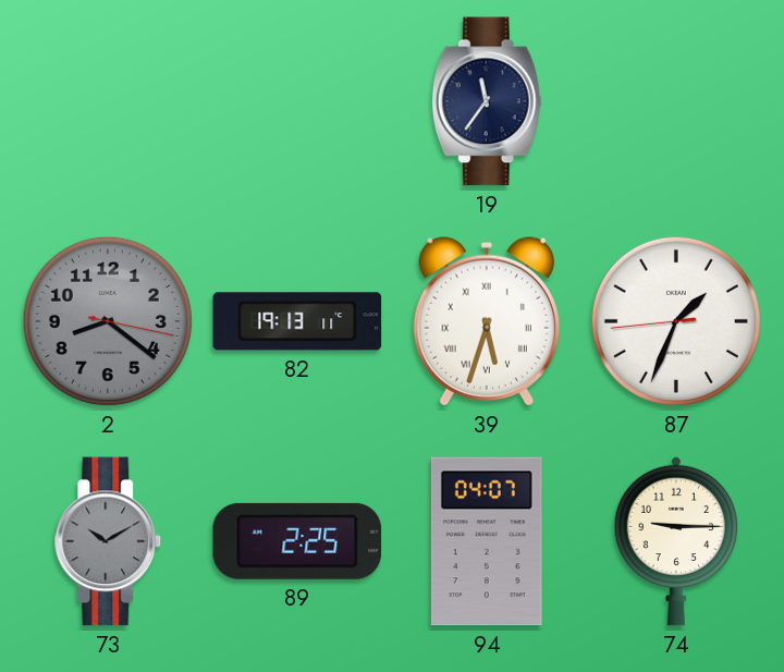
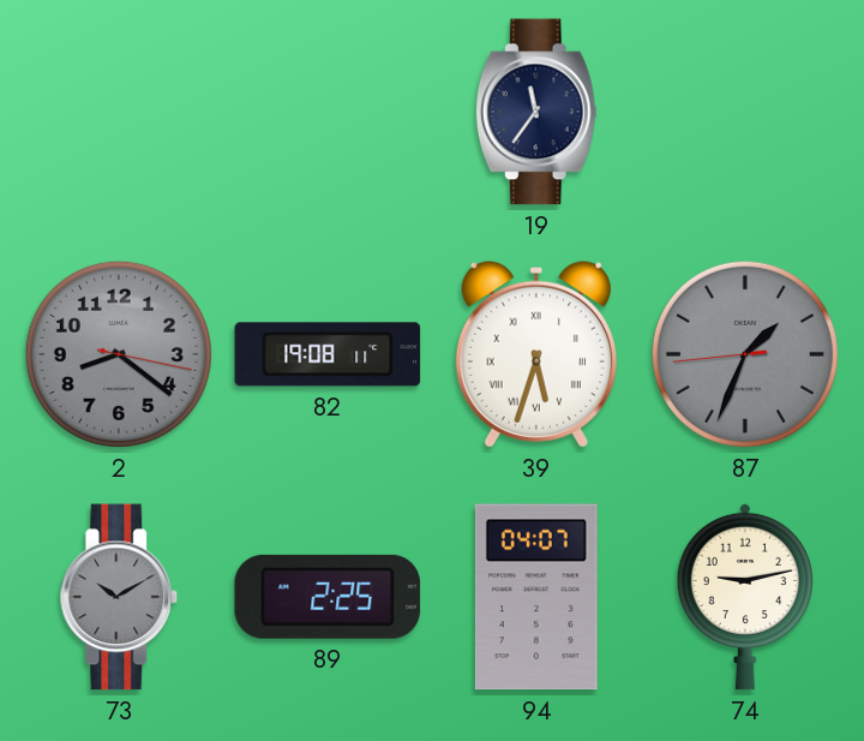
82: 19:13 -> 19:08
87 dial: white -> grey
74: 9:15 -> 9:13
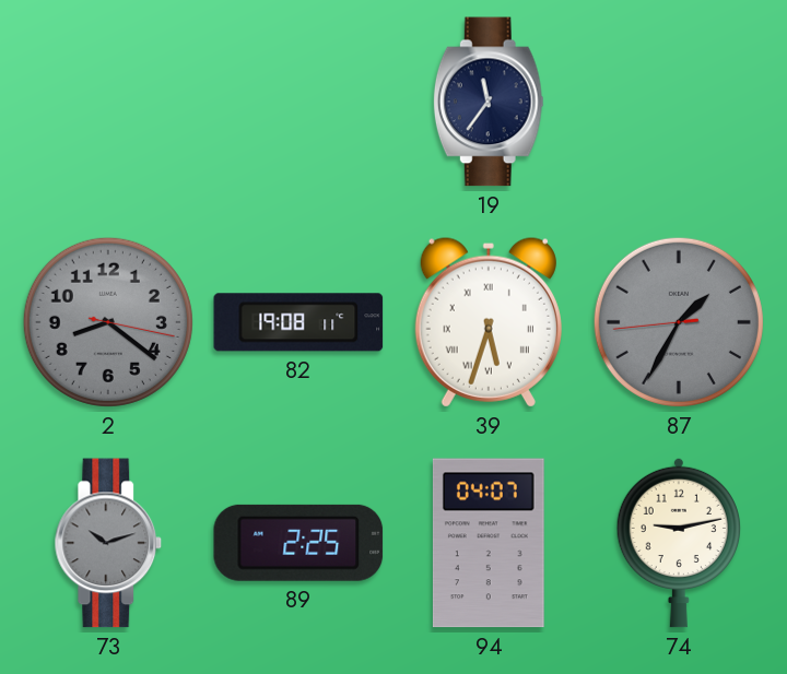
87: 1:33 -> 1:34
73: 10:10 -> 10:12
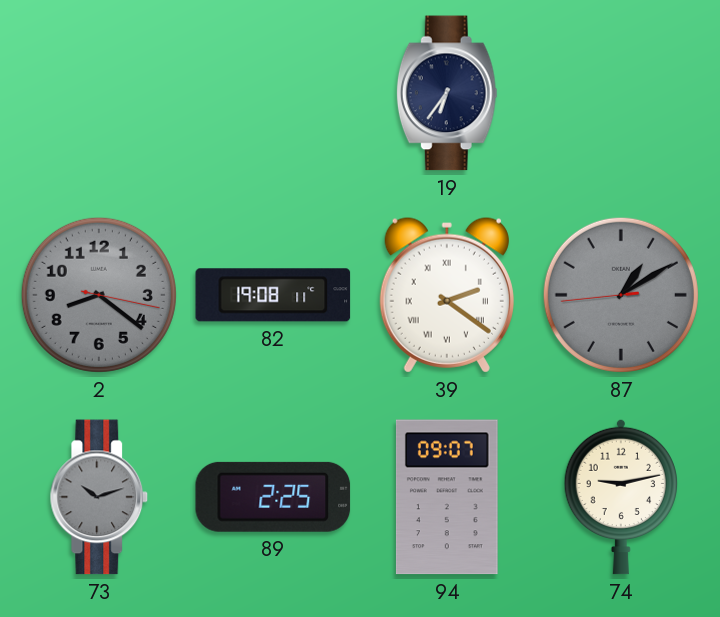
19: 11:36 -> 6:36
39: 5:33 -> 2:21
87: 1:34 -> 1:09
94: 04:07 -> 09:07
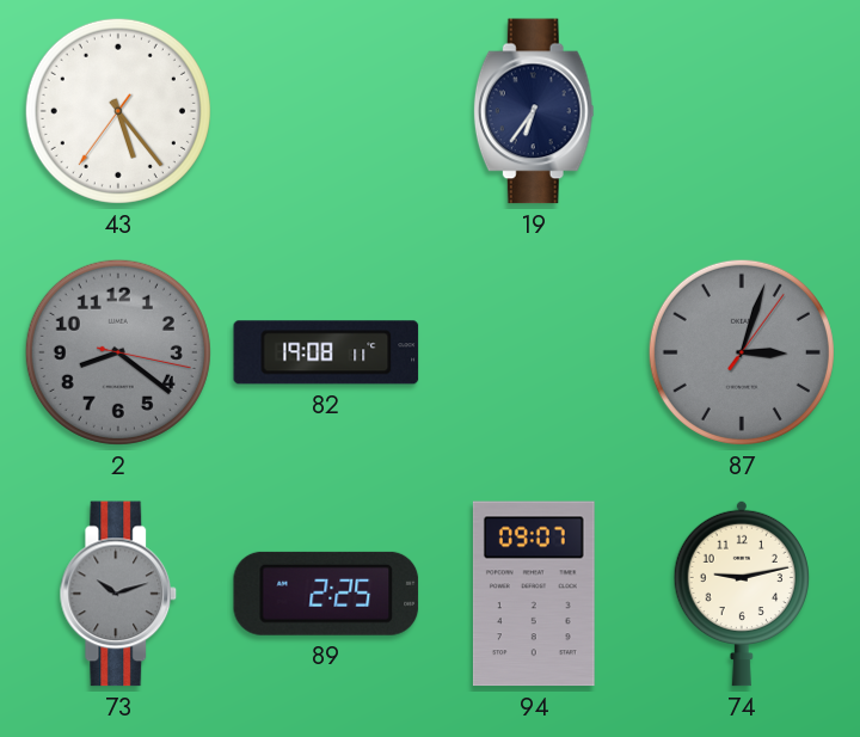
43: none -> 5:23
39: 2:21 -> none
87: 1:09 -> 3:03
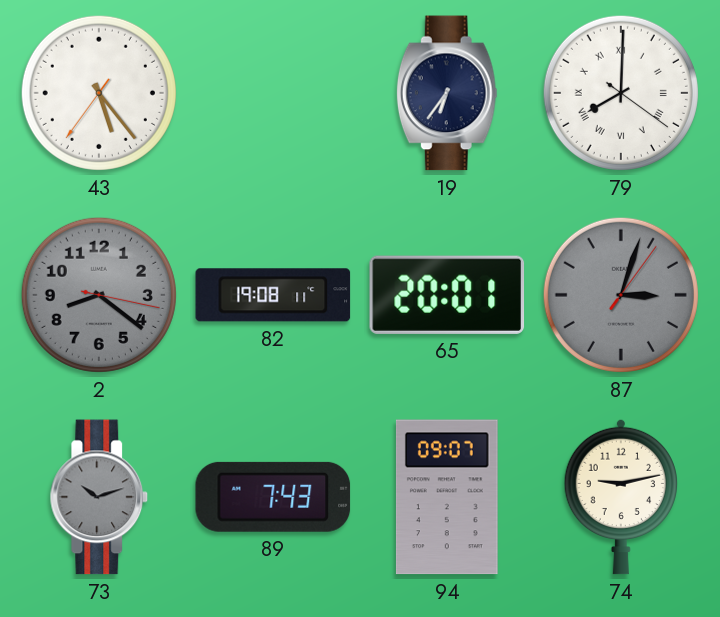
79: none -> 8:00
65: none -> 20:01
89: 2:25 -> 7:43
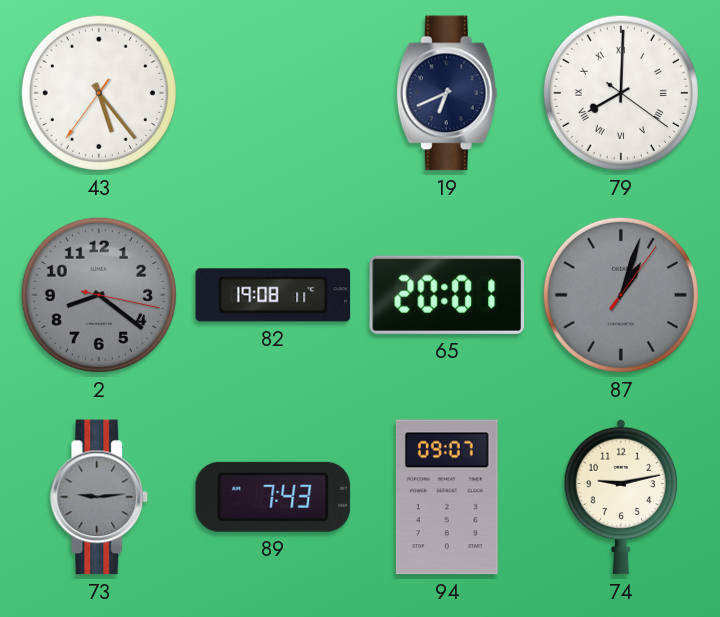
19: 6:36 -> 6:41
87: 3:03 -> 1:03
73: 10:12 -> 9:14
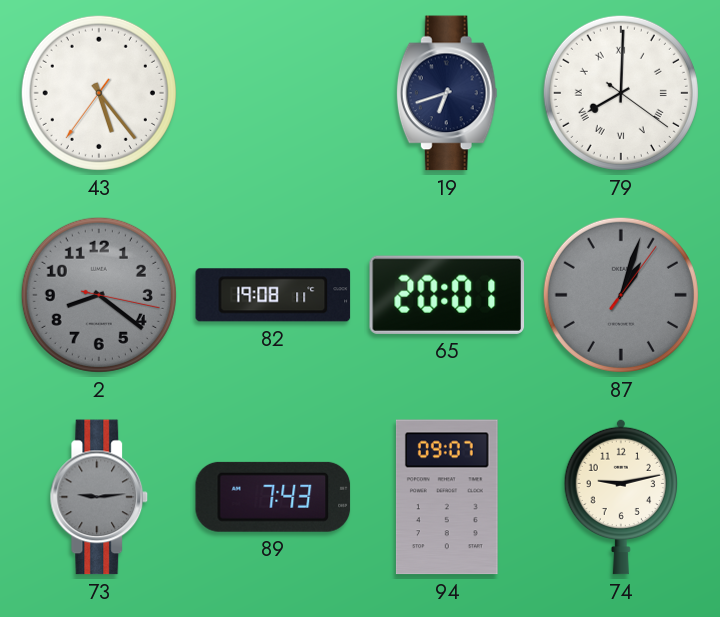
19: 6:41 -> 6:42
